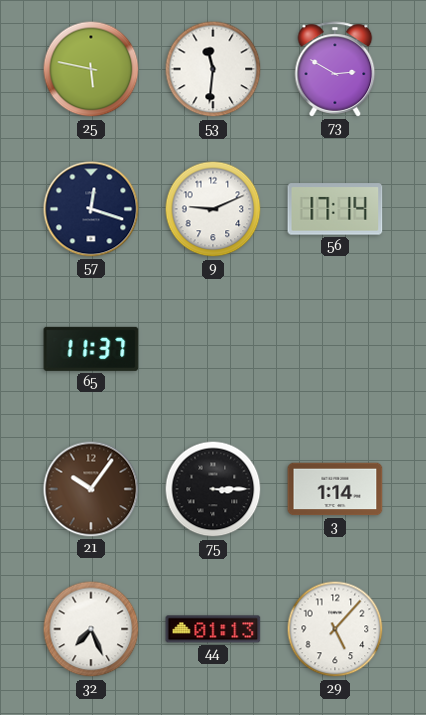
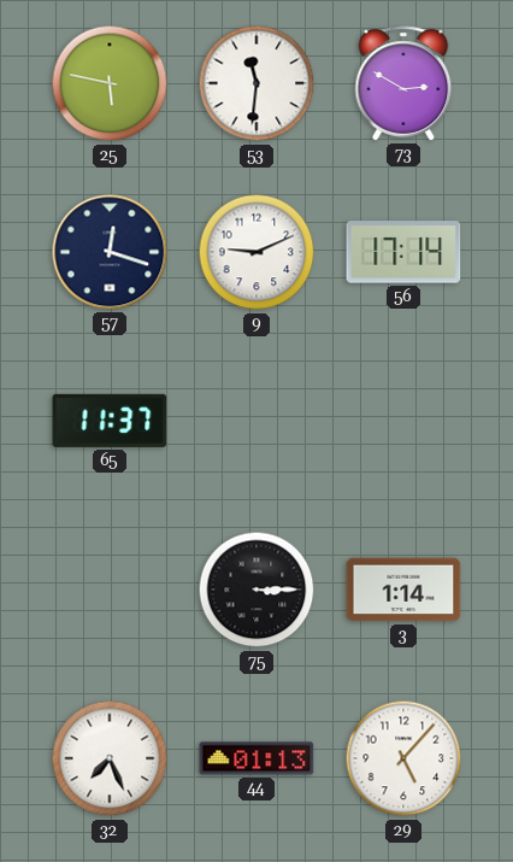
21: 10:06 -> none
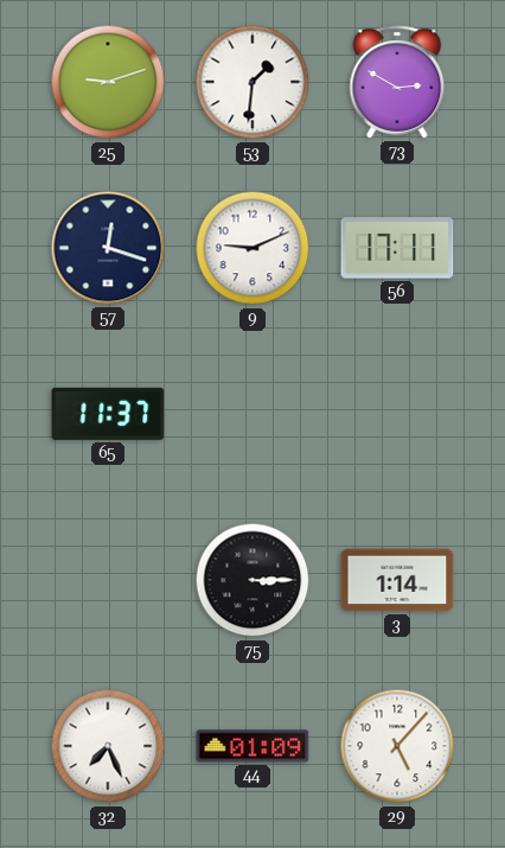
25: 5:47 -> 9:12
53: 11:31 -> 1:31
56: 17:14 -> 17:11
44: 01:13 -> 01:09
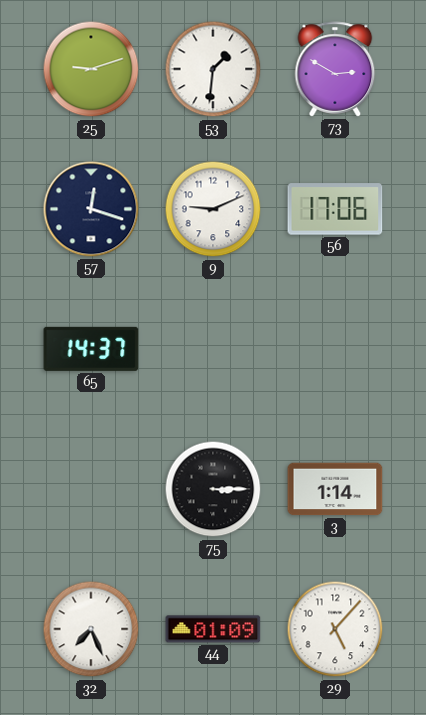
56: 17:11 -> 17:06
65: 11:37 -> 14:37
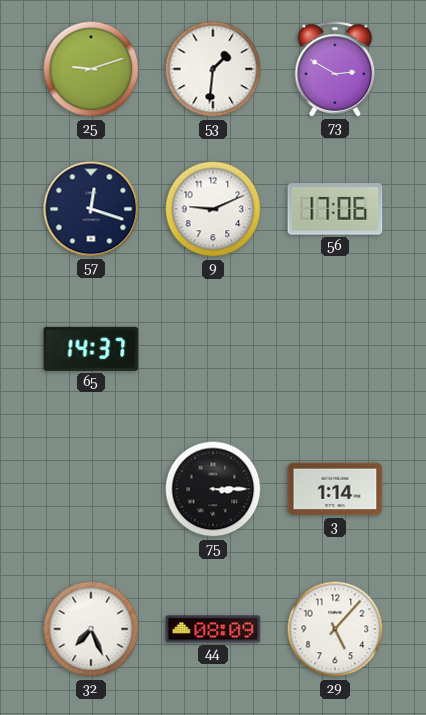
44: 01:09 -> 08:09
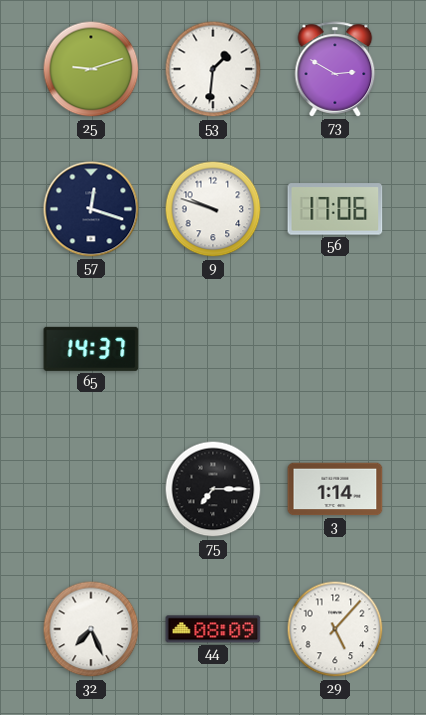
9: 9:11 -> 9:48
75: 3:15 -> 7:15
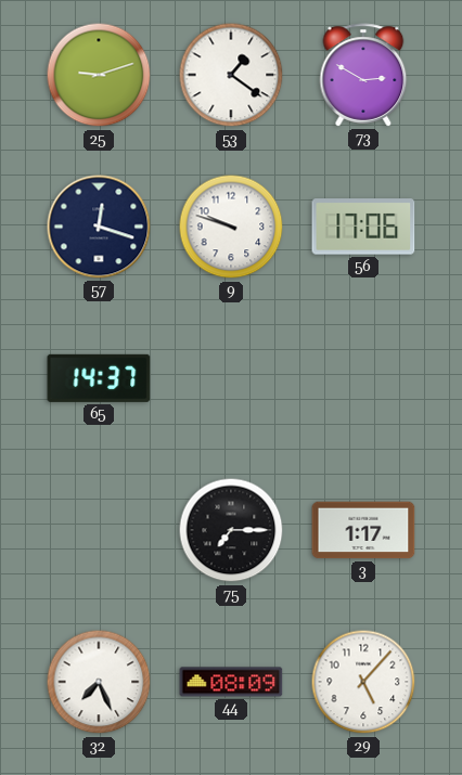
53: 1:31 -> 1:21
3: 1:14 -> 1:17
